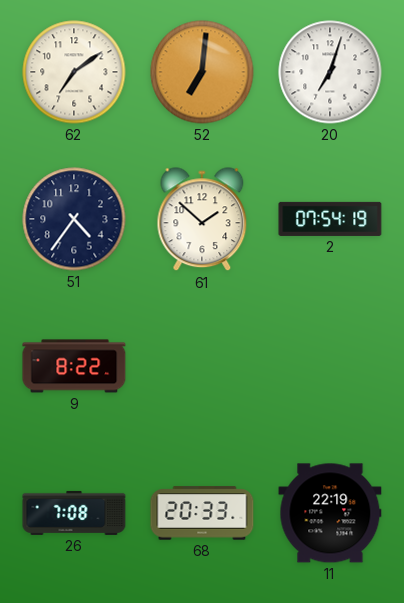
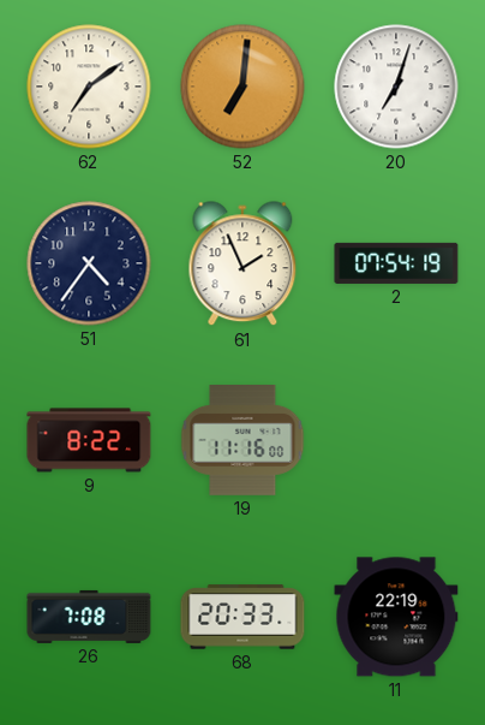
61: 1:52 -> 1:56
19: none -> 11:16
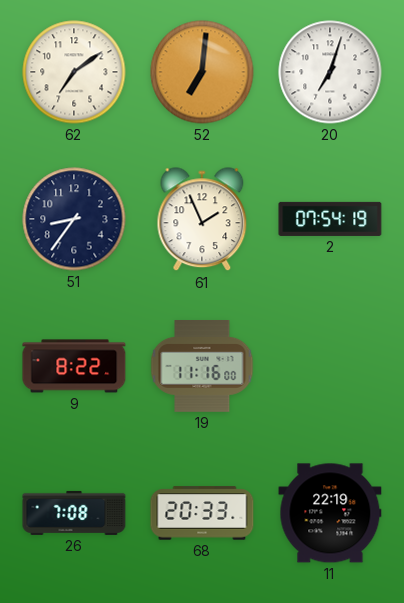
51: 4:36 -> 8:36
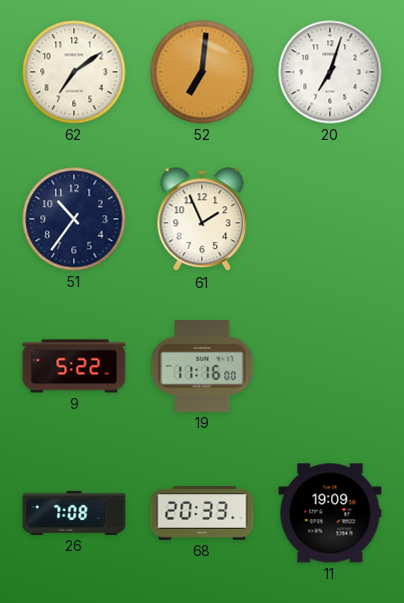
51: 8:36 -> 10:36
2: 07:54 -> none
9: 8:22 -> 5:22
11: 22:19 -> 19:09
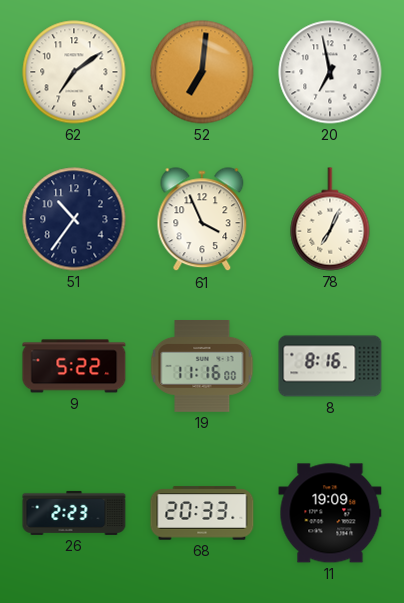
20: 7:03 -> 6:58
61: 1:56 -> 3:56
78: none -> 7:04
8: none -> 8:16
26: 7:08 -> 2:23
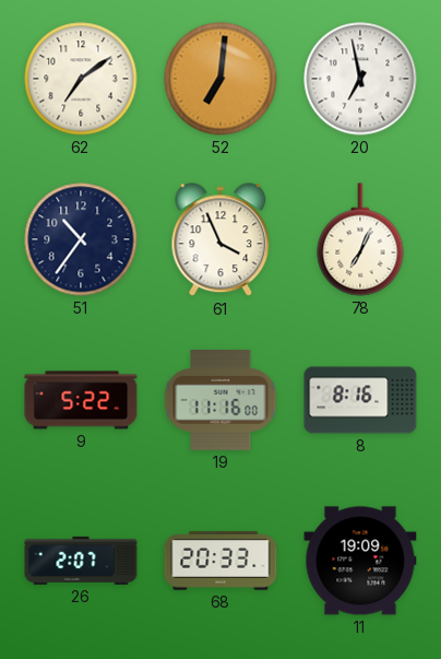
26: 2:23 -> 2:07
